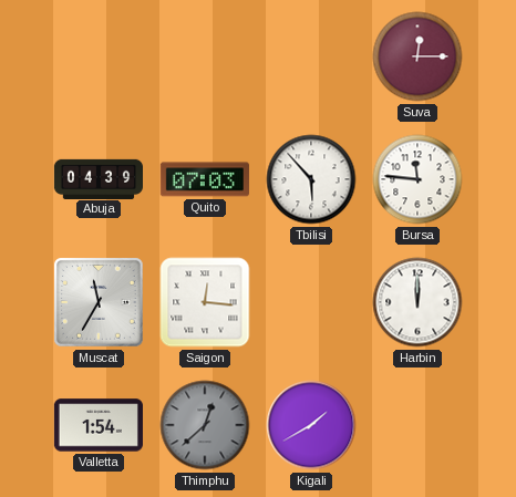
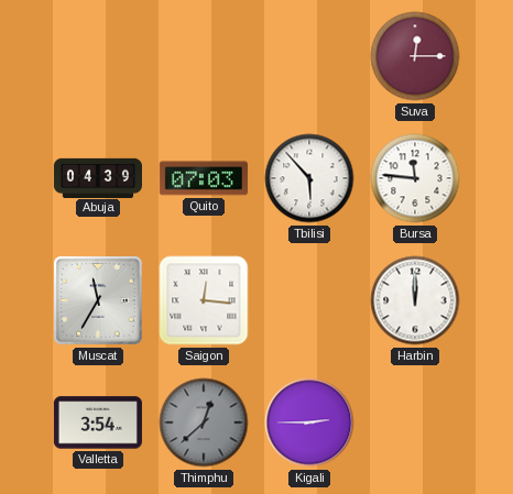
Valletta: 1:54 -> 3:54
Kigali: 1:40 -> 2:45
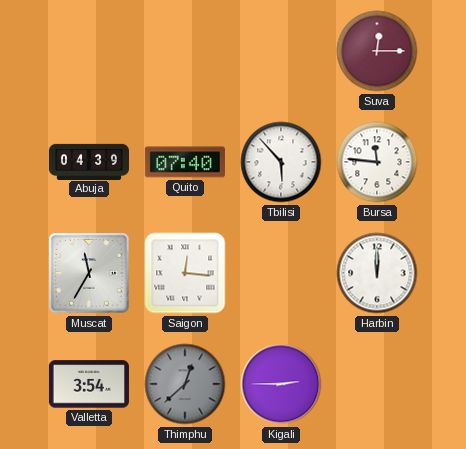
Quito: 07:03 -> 07:40
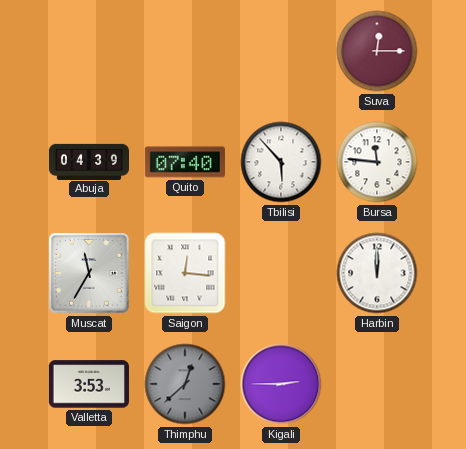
Valletta: 3:54 -> 3:53
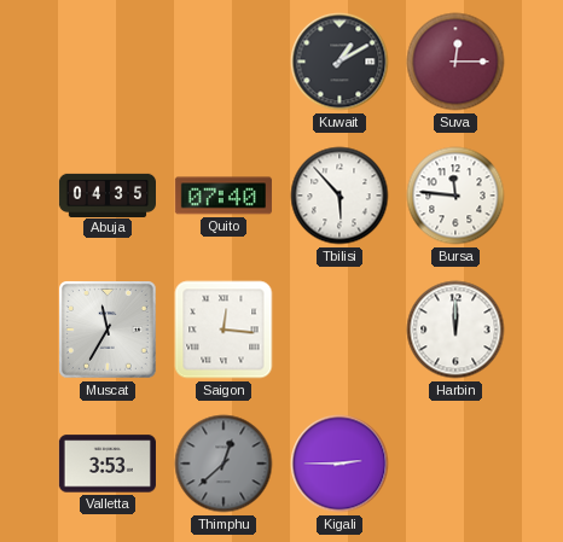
Kuwait: none -> 1:10
Abuja: 04:39 -> 04:35
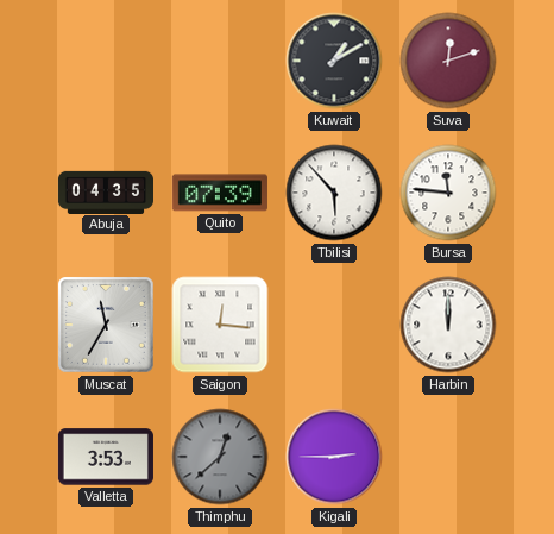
Suva: 12:15 -> 12:12
Quito: 07:40 -> 07:39
